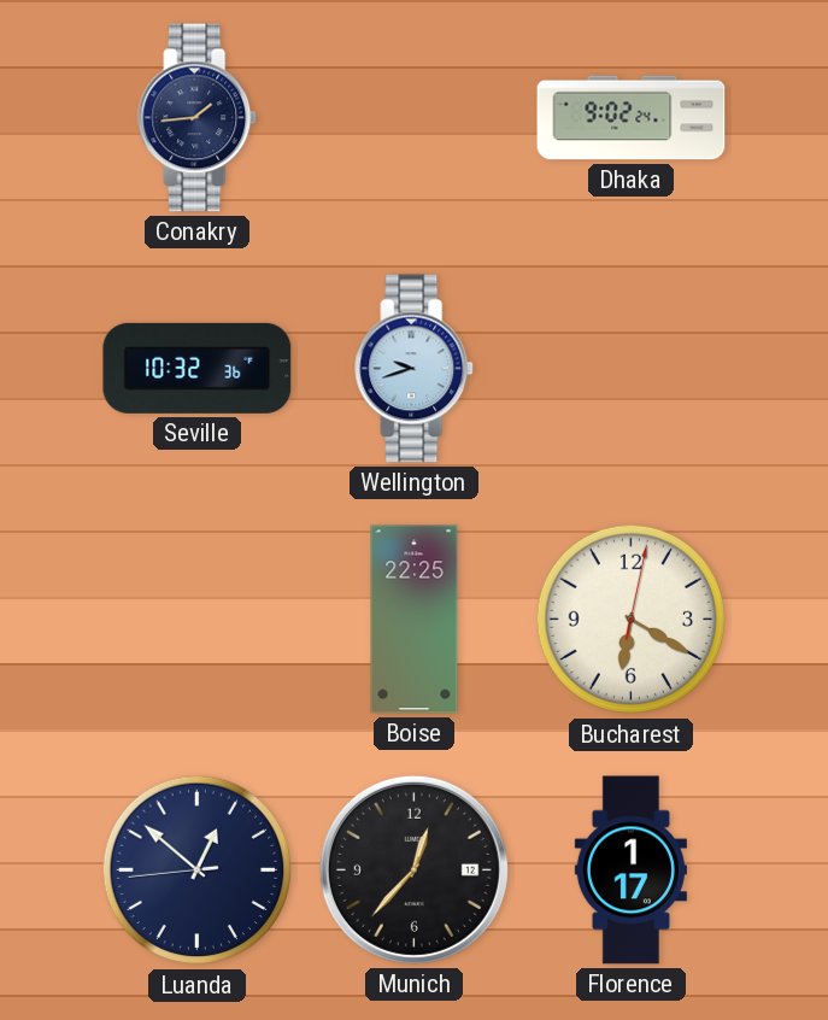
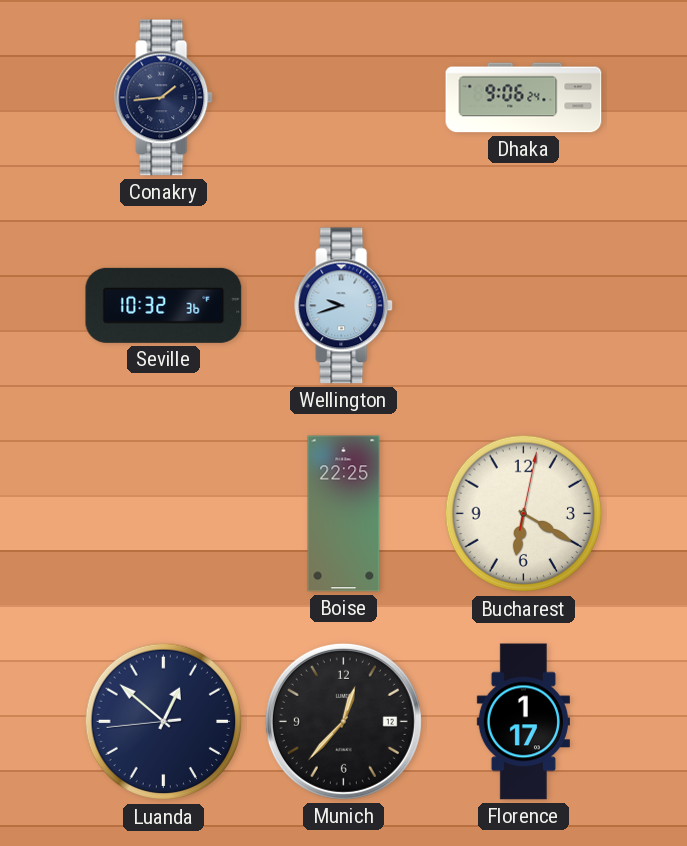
Dhaka: 9:02 -> 9:06
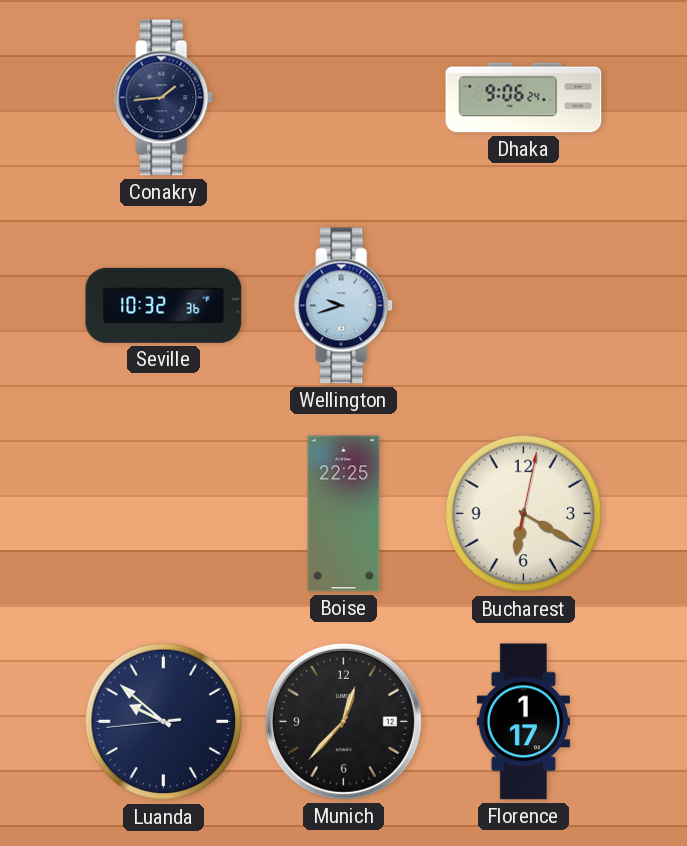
Luanda: 12:51 -> 9:51
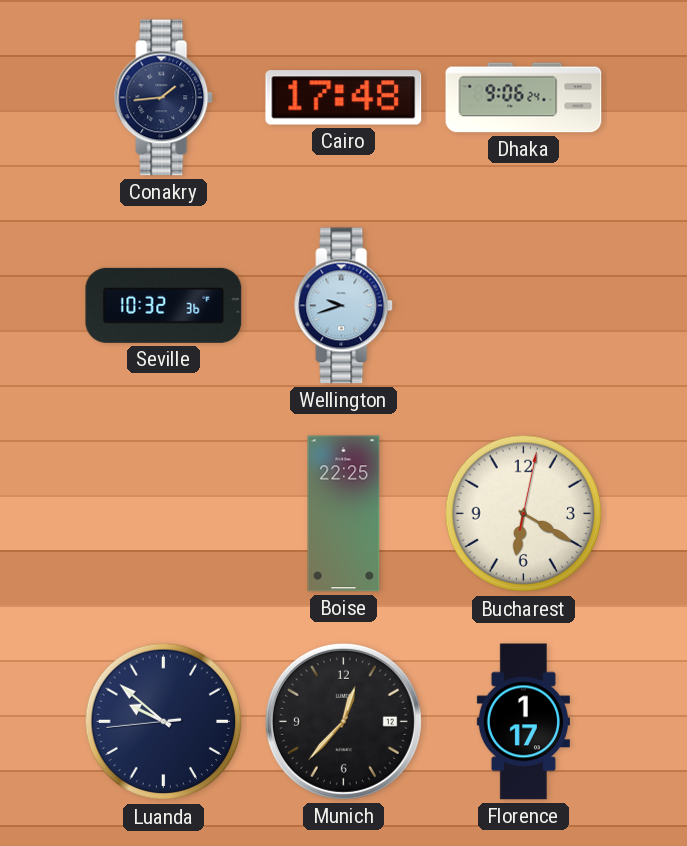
Cairo: none -> 17:48
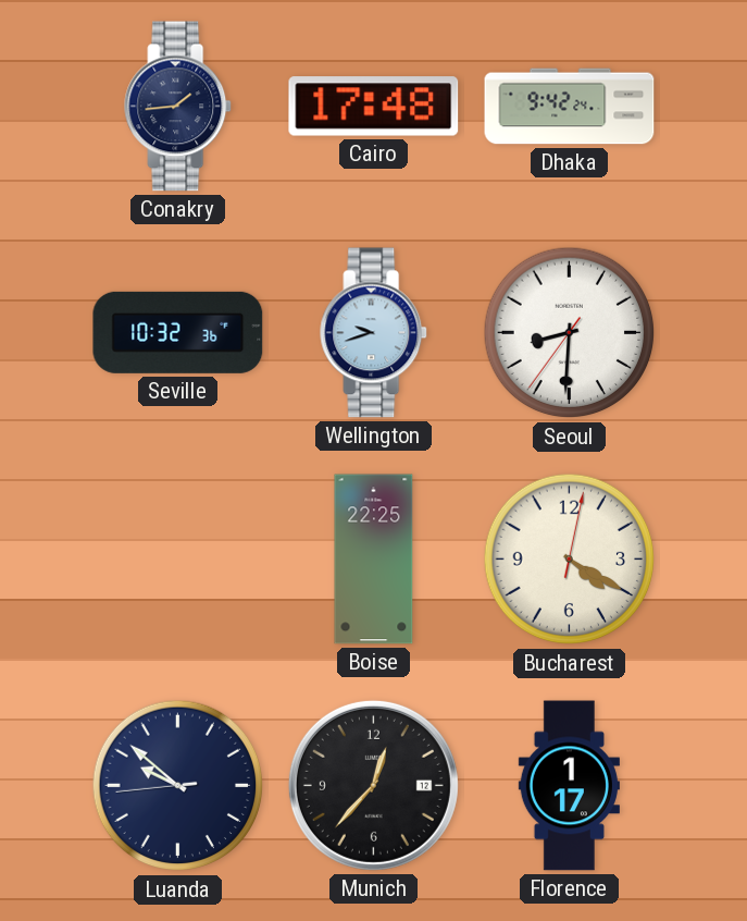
Dhaka: 9:06 -> 9:42
Seoul: none -> 8:30
Bucharest: 6:20 -> 4:20
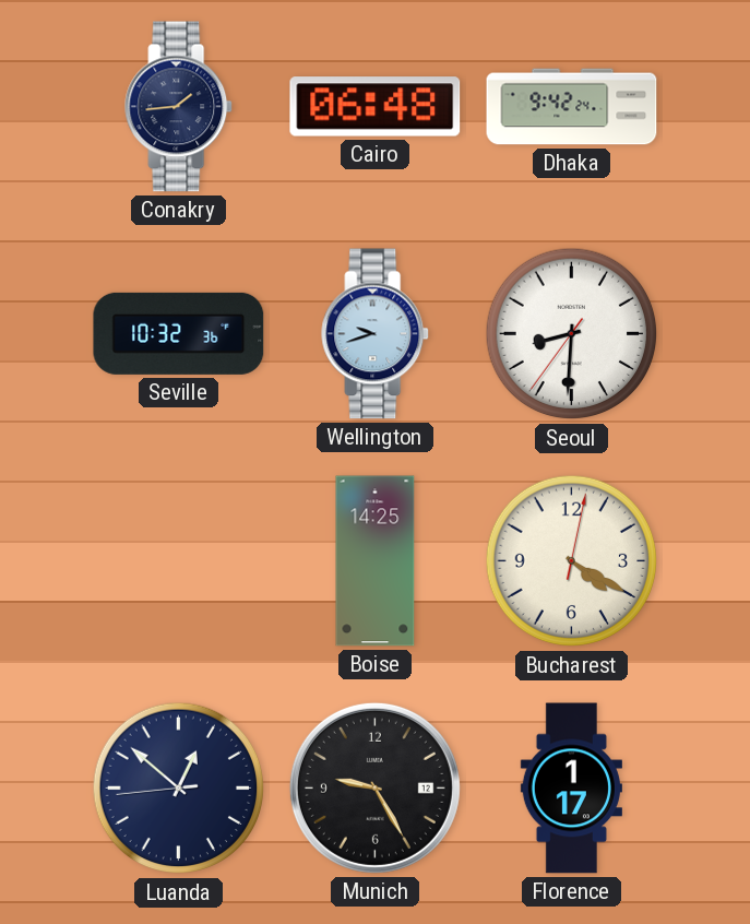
Cairo: 17:48 -> 06:48
Boise: 22:25 -> 14:25
Luanda: 9:51 -> 12:51
Munich: 12:37 -> 9:25
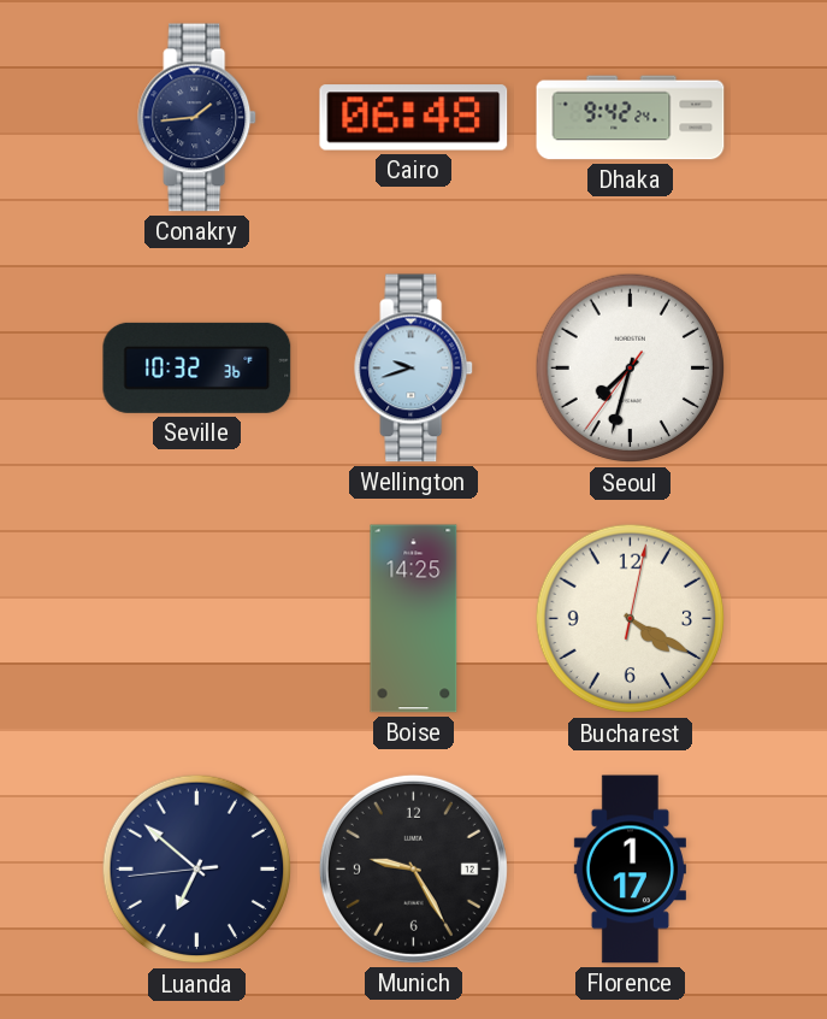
Seoul: 8:30 -> 7:32
Luanda: 12:51 -> 6:51
